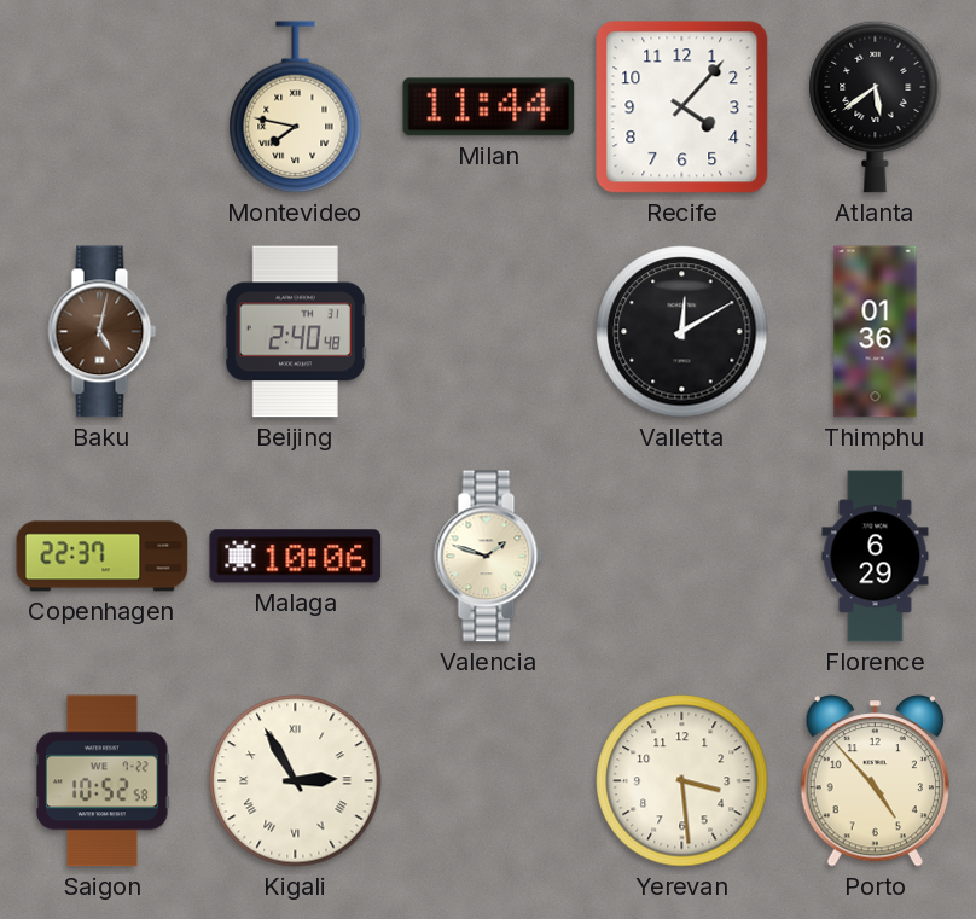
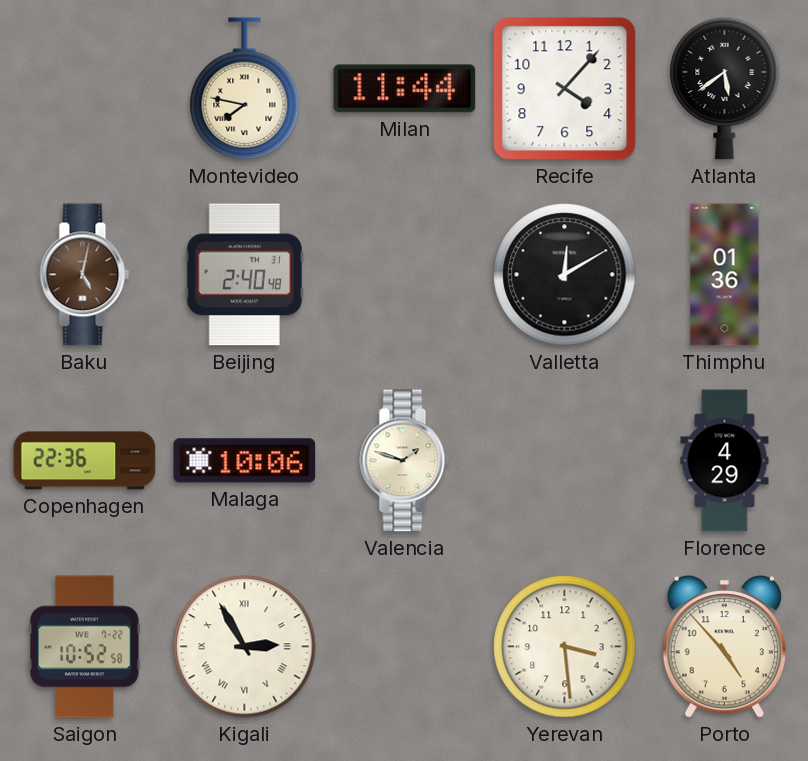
Copenhagen: 22:37 -> 22:36
Florence: 6:29 -> 4:29
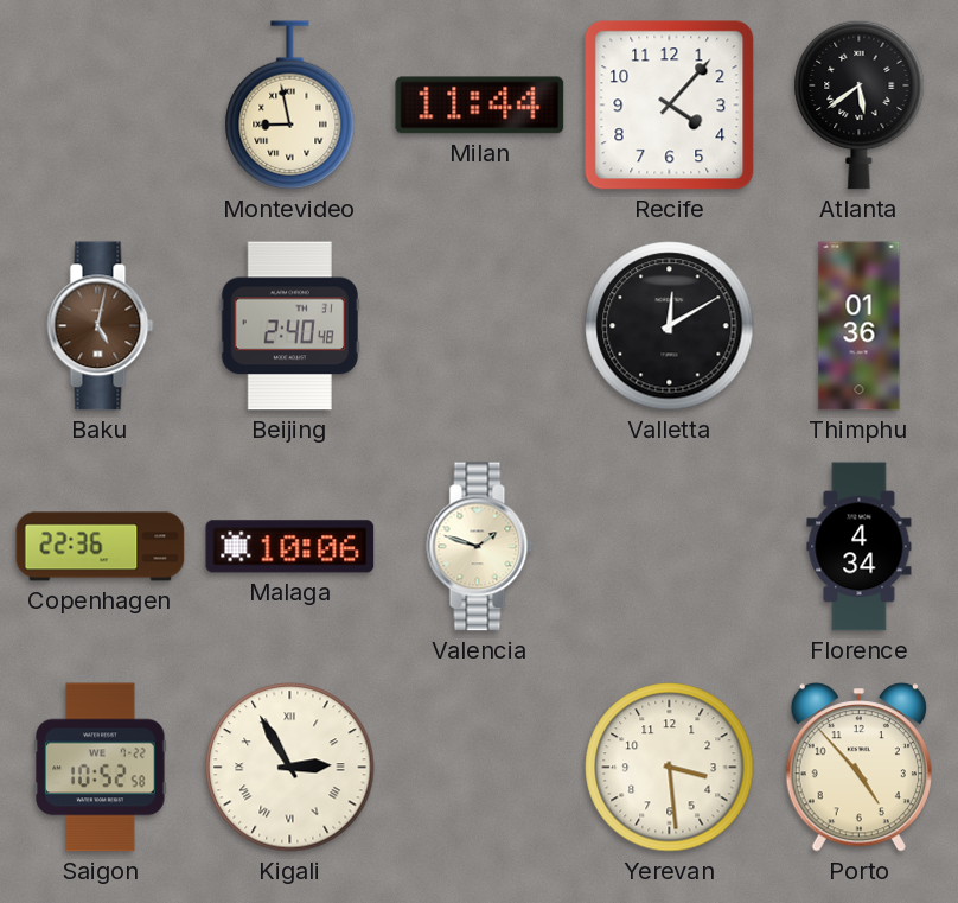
Montevideo: 7:47 -> 8:58
Florence: 4:29 -> 4:34
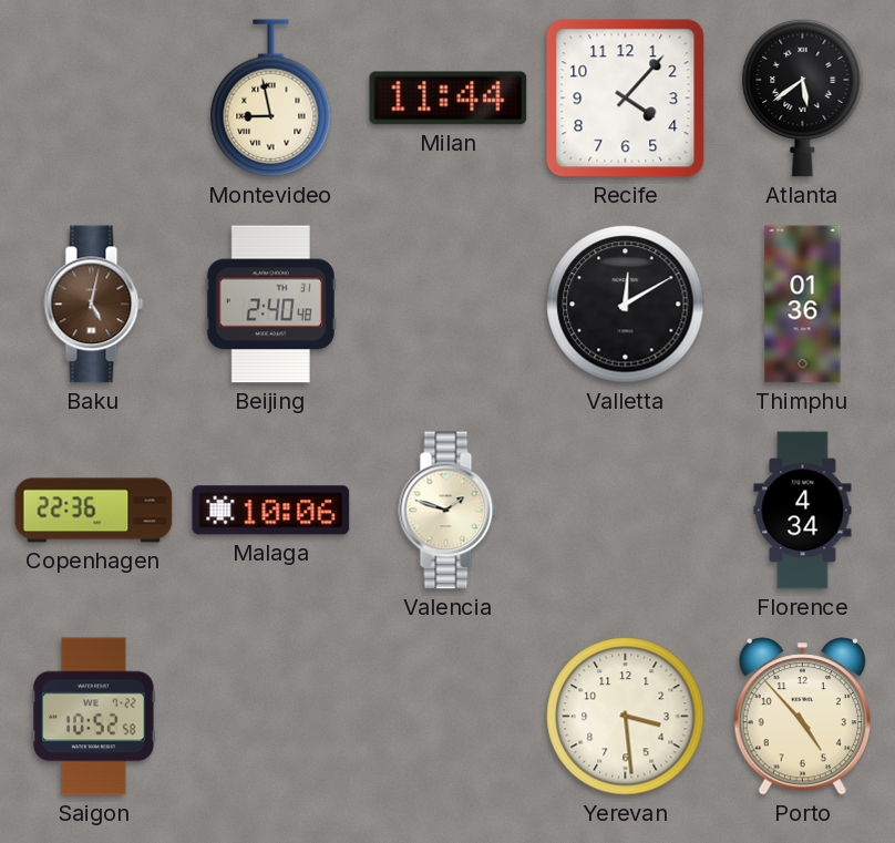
Kigali: 2:55 -> none
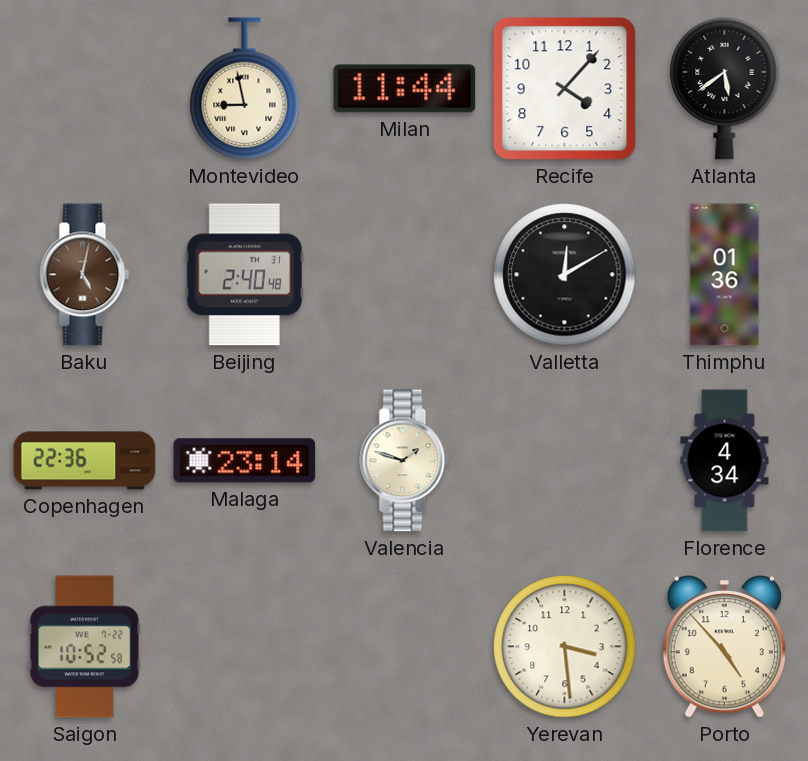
Malaga: 10:06 -> 23:14
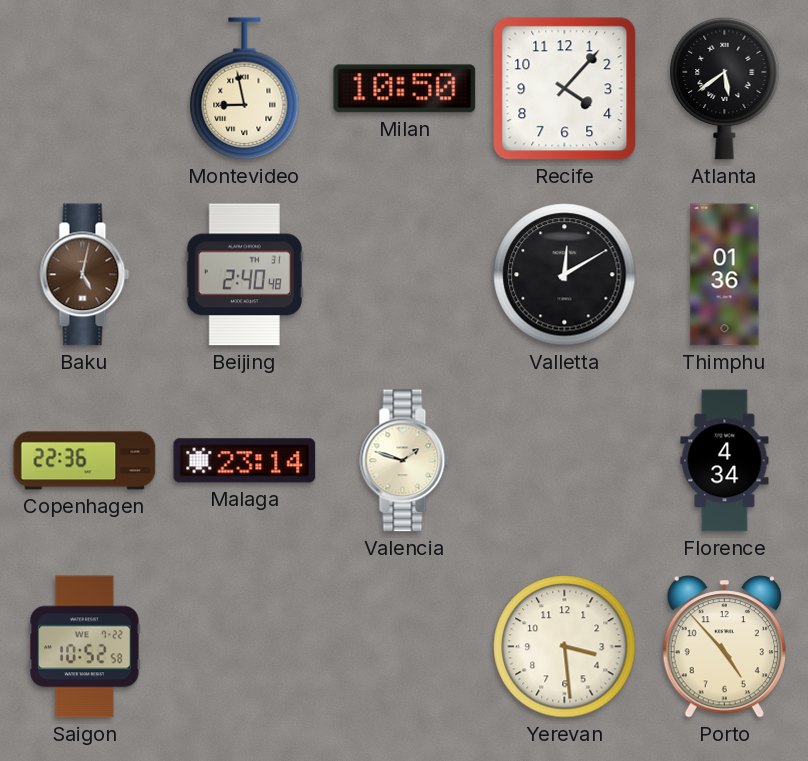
Milan: 11:44 -> 10:50
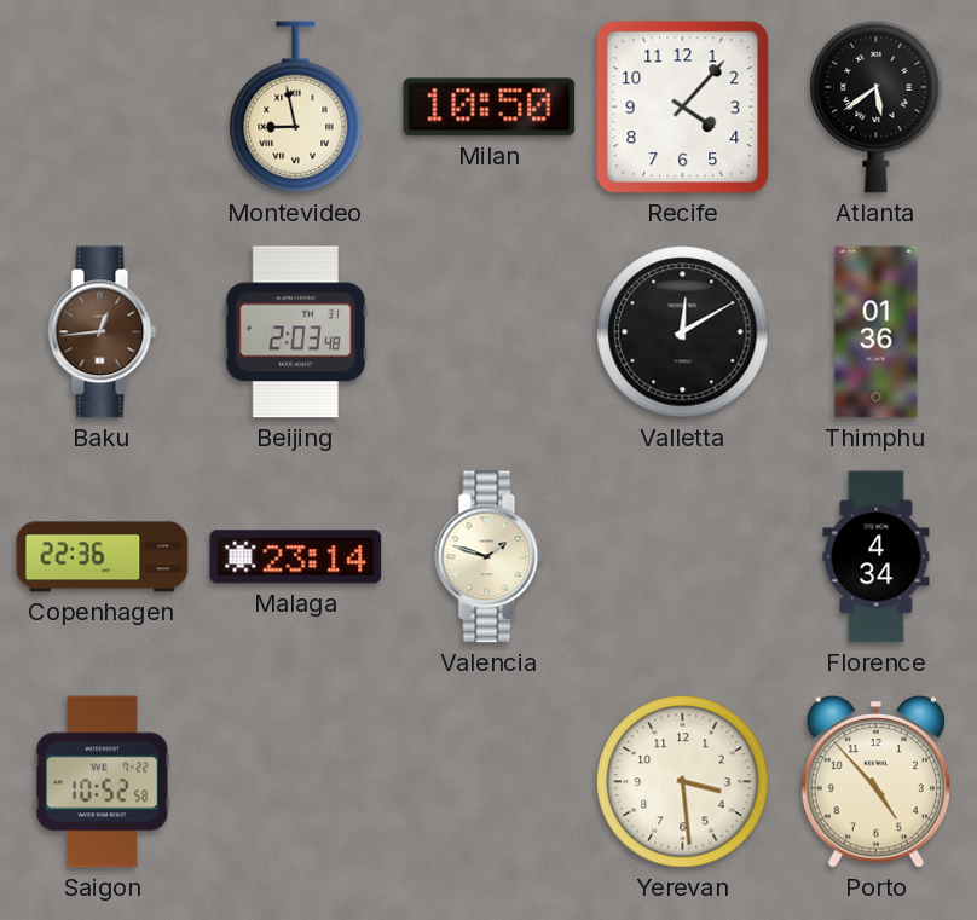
Baku: 5:02 -> 12:44
Beijing: 2:40 -> 2:03
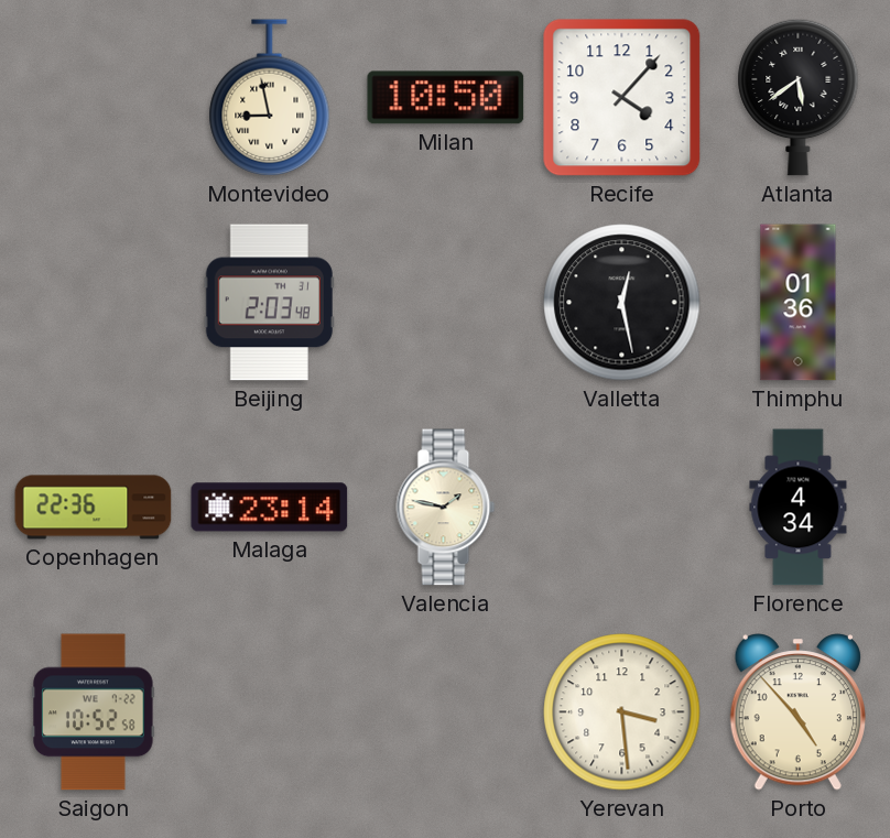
Baku: 12:44 -> none
Valletta: 12:10 -> 12:28
Valencia: 1:48 -> 1:47
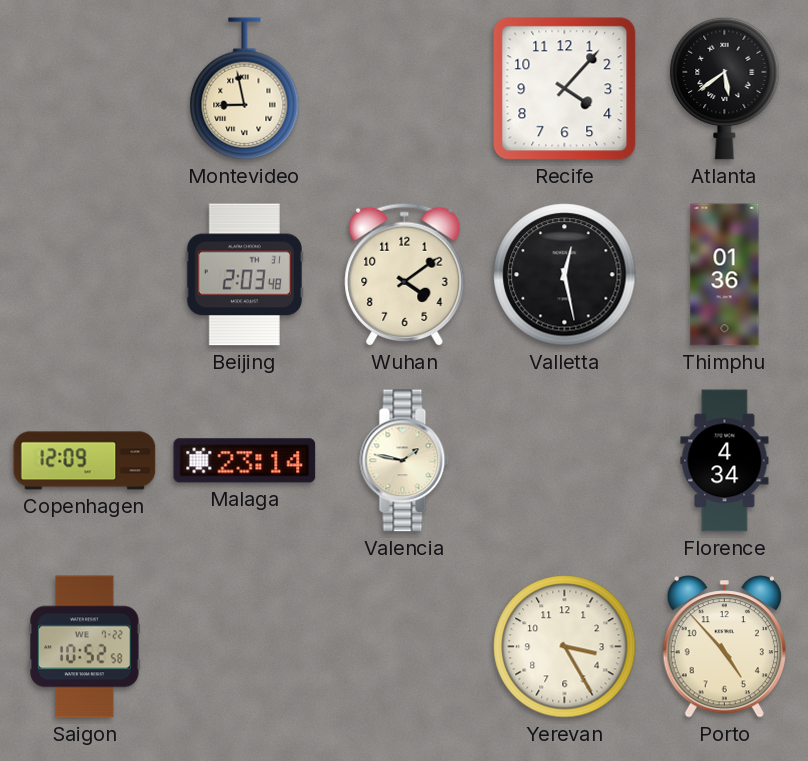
Milan: 10:50 -> none
Wuhan: none -> 4:09
Copenhagen: 22:36 -> 12:09
Yerevan: 3:29 -> 3:25
